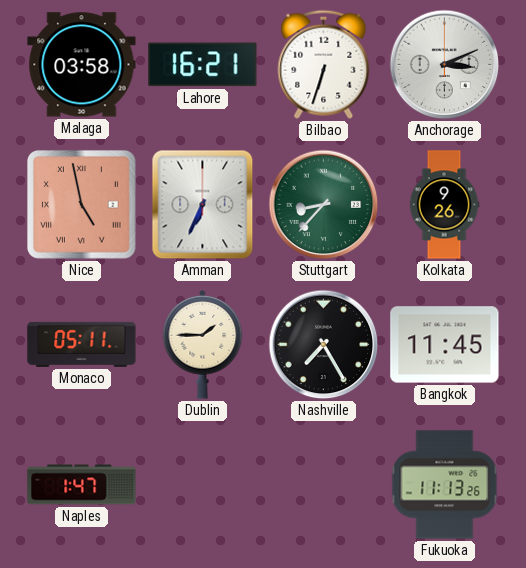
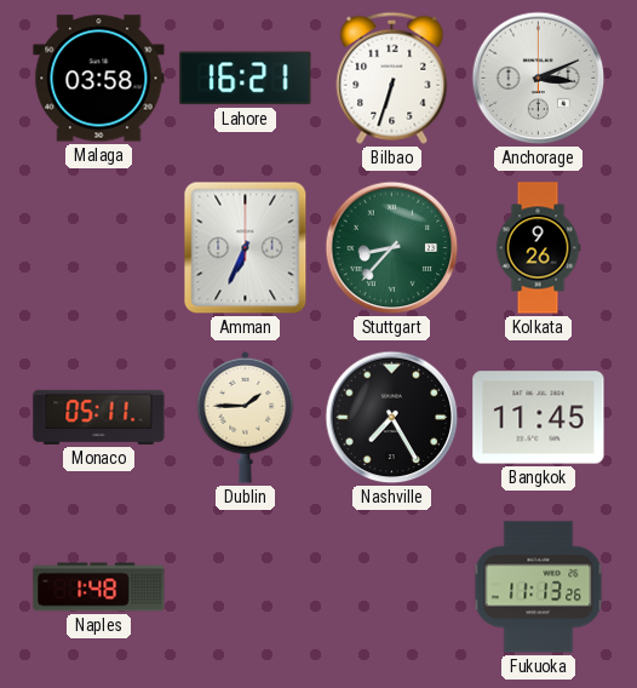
Nice: 4:58 -> none
Naples: 1:47 -> 1:48
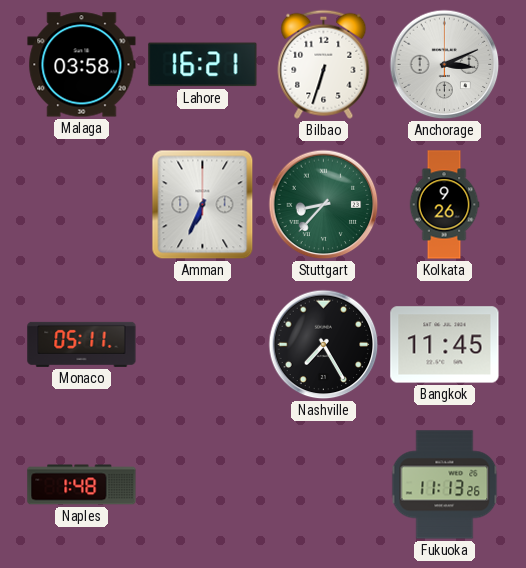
Dublin: 1:45 -> none
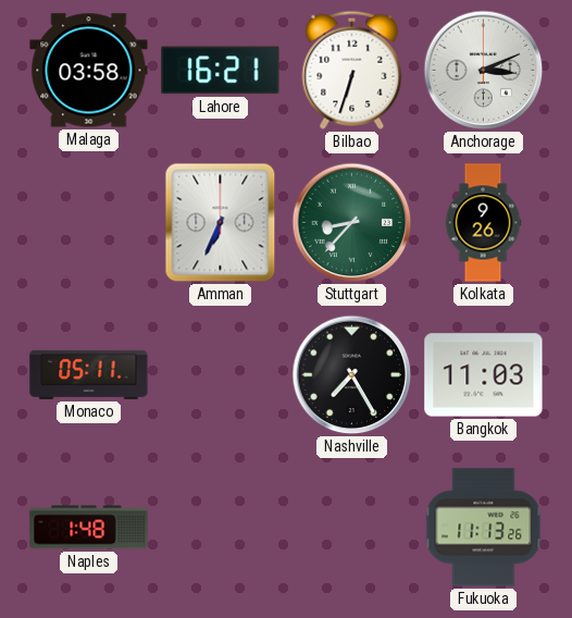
Bangkok: 11:45 -> 11:03
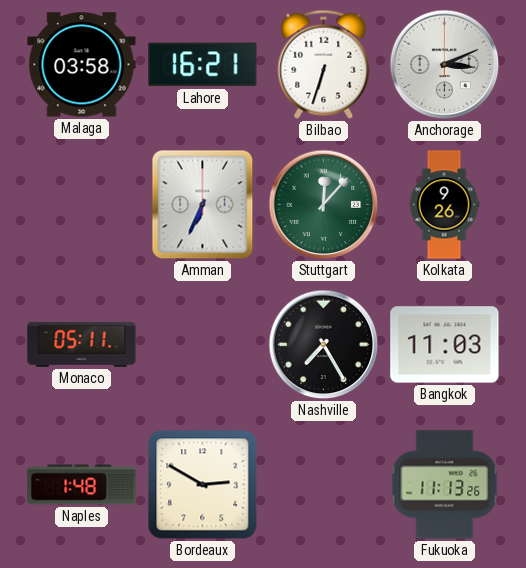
Stuttgart: 8:37 -> 12:07
Bordeaux: none -> 2:50
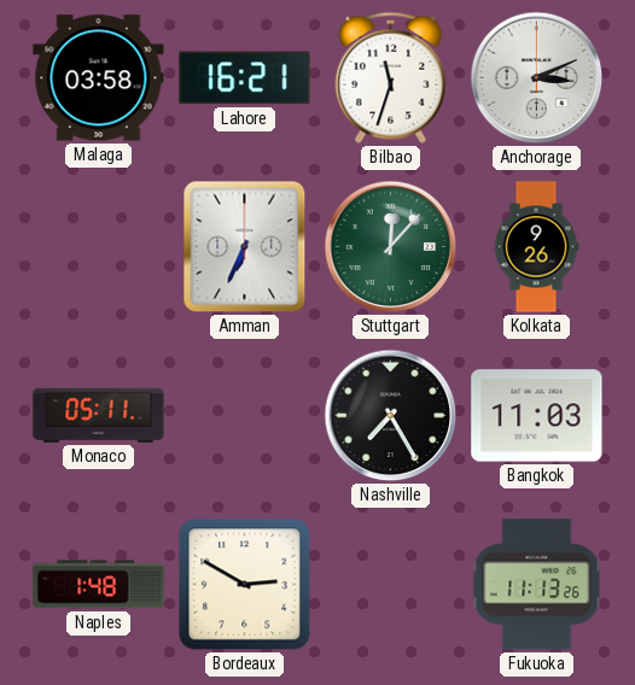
Bilbao: 6:33 -> 11:33
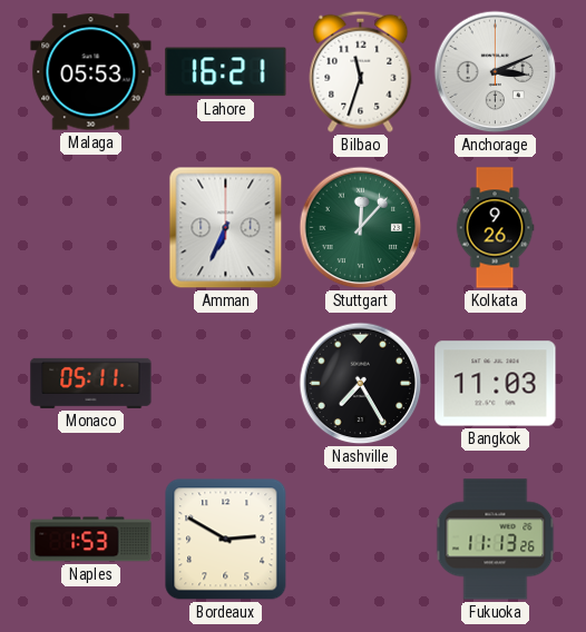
Malaga: 03:58 -> 05:53
Naples: 1:48 -> 1:53
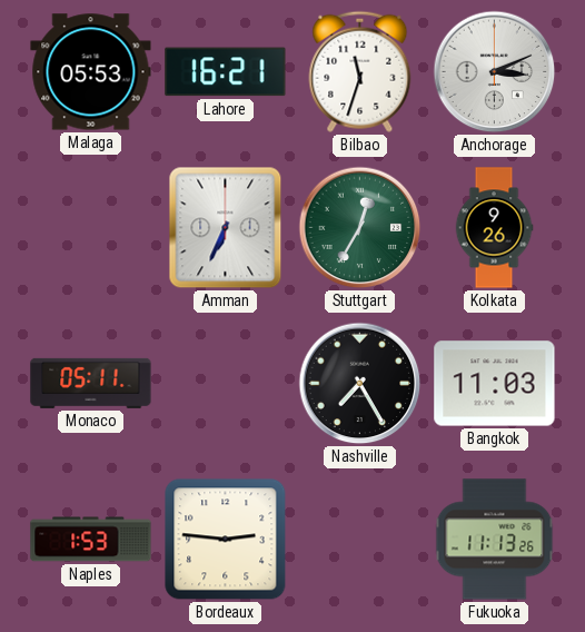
Stuttgart: 12:07 -> 12:35
Bordeaux: 2:50 -> 2:46
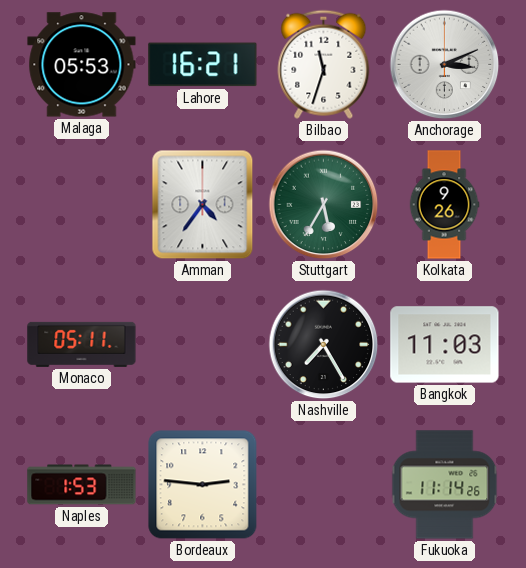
Amman: 6:34 -> 4:36
Stuttgart: 12:35 -> 5:35
Fukuoka: 11:13 -> 11:14
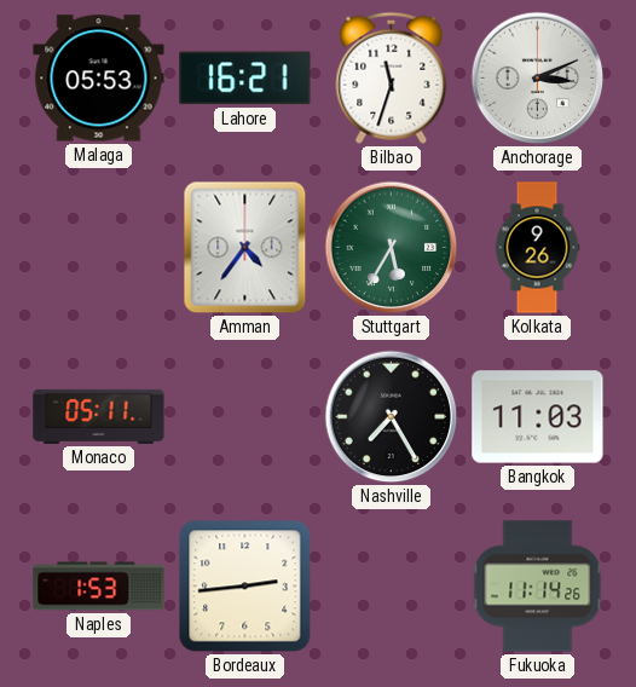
Bordeaux: 2:46 -> 2:44
